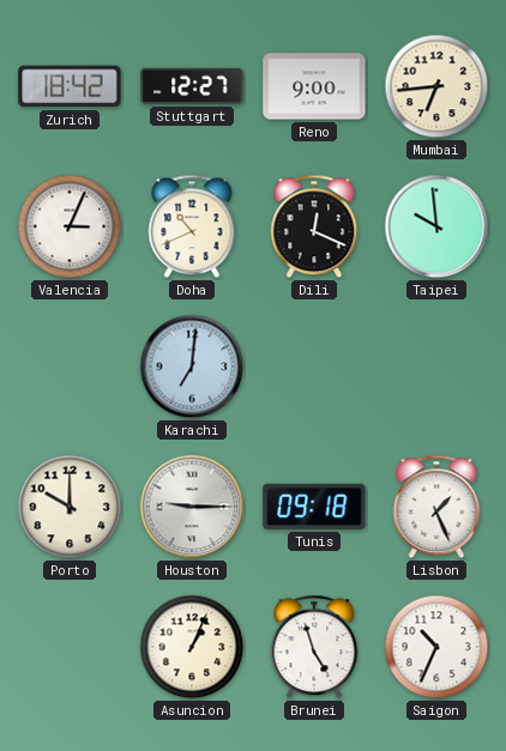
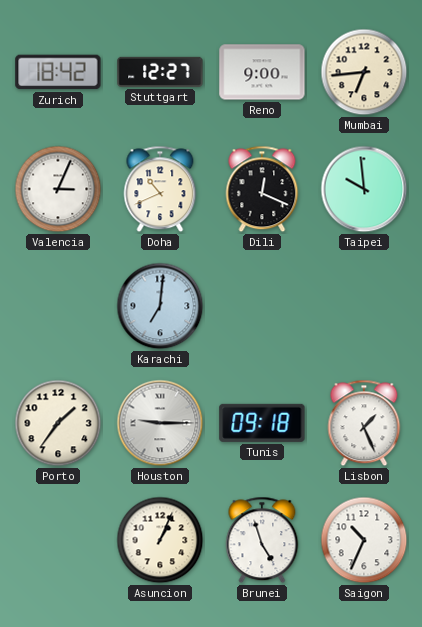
Porto: 10:00 -> 1:36
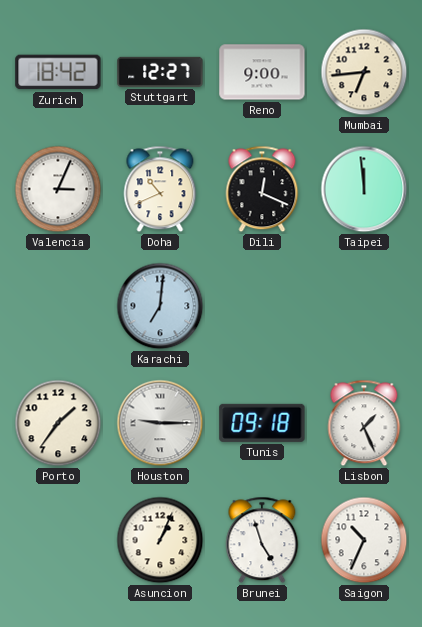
Taipei: 9:59 -> 11:59
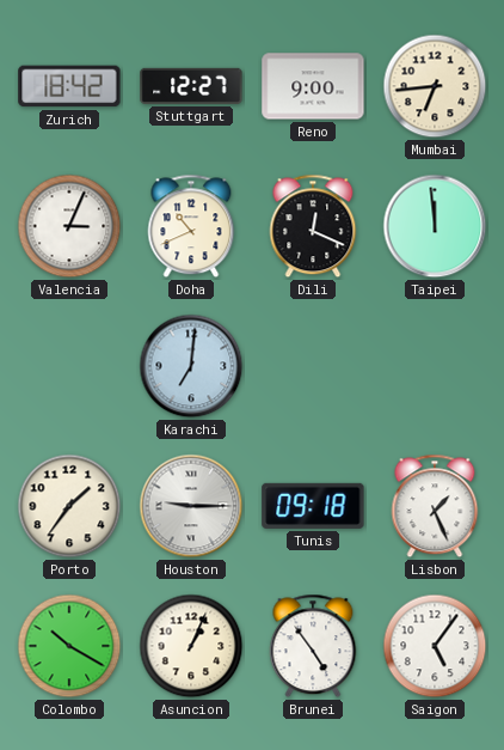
Colombo: none -> 10:20
Brunei: 4:57 -> 4:54
Saigon: 10:34 -> 5:06
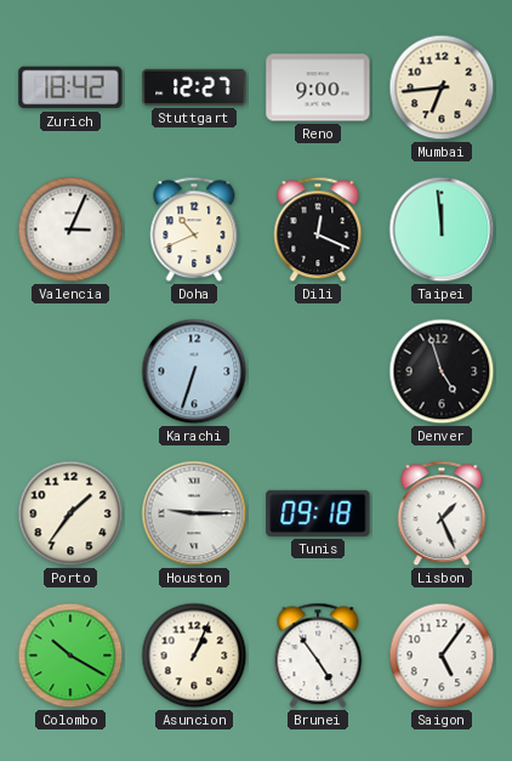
Karachi: 7:01 -> 6:33
Denver: none -> 4:57
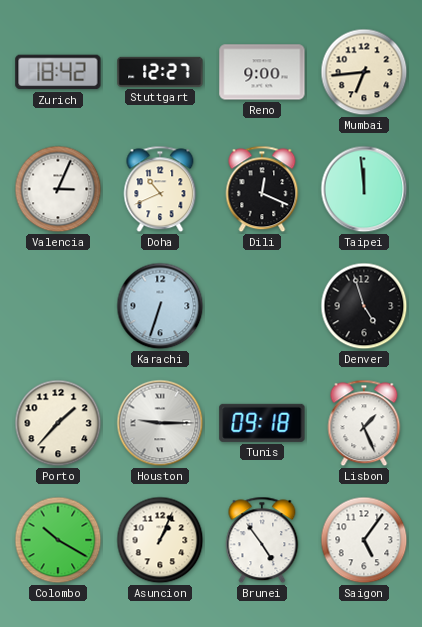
Porto: 1:36 -> 1:37
